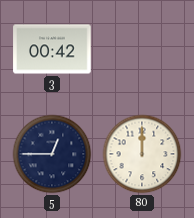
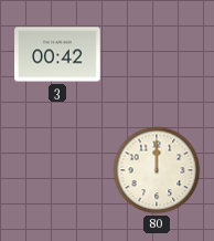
5: 12:45 -> none
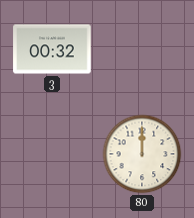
3: 00:42 -> 00:32
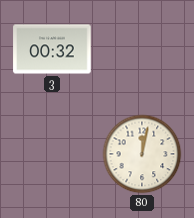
80: 12:00 -> 12:02
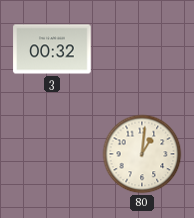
80: 12:02 -> 1:01
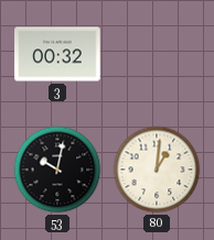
53: none -> 10:02
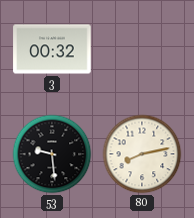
53: 10:02 -> 9:29
80: 1:01 -> 8:13
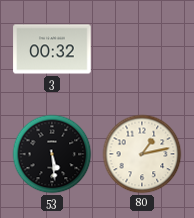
53: 9:29 -> 5:29
80: 8:13 -> 1:13
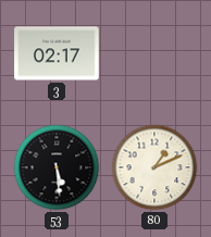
3: 00:32 -> 02:17
80: 1:13 -> 1:11
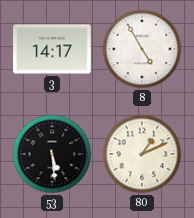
3: 02:17 -> 14:17
8: none -> 4:55
